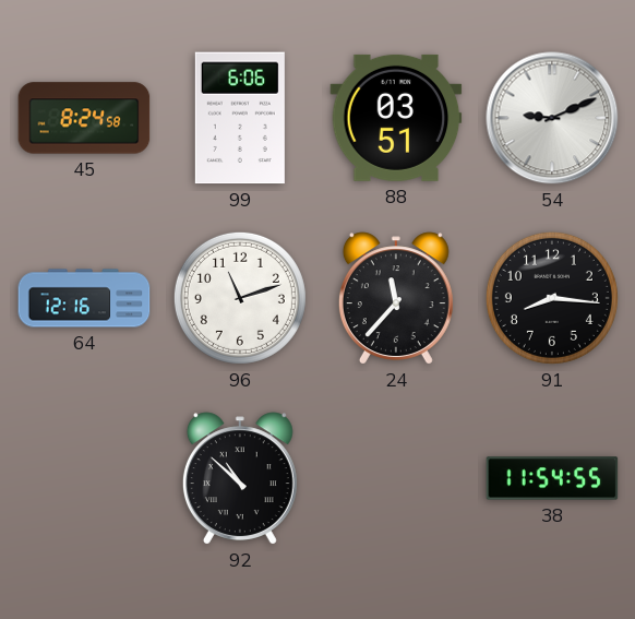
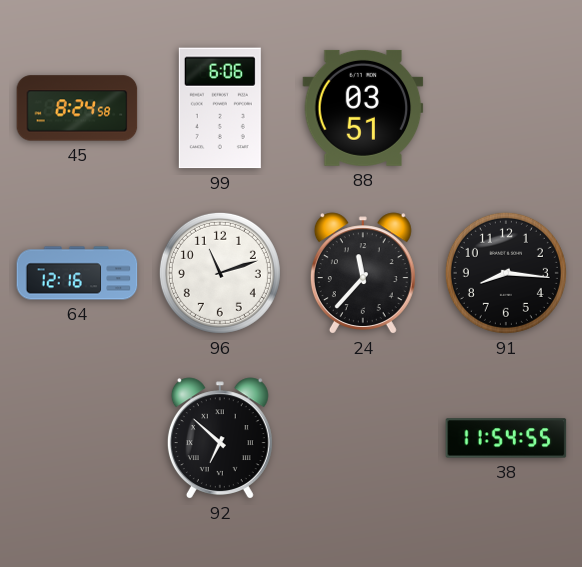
54: 9:11 -> none
92: 10:52 -> 6:52
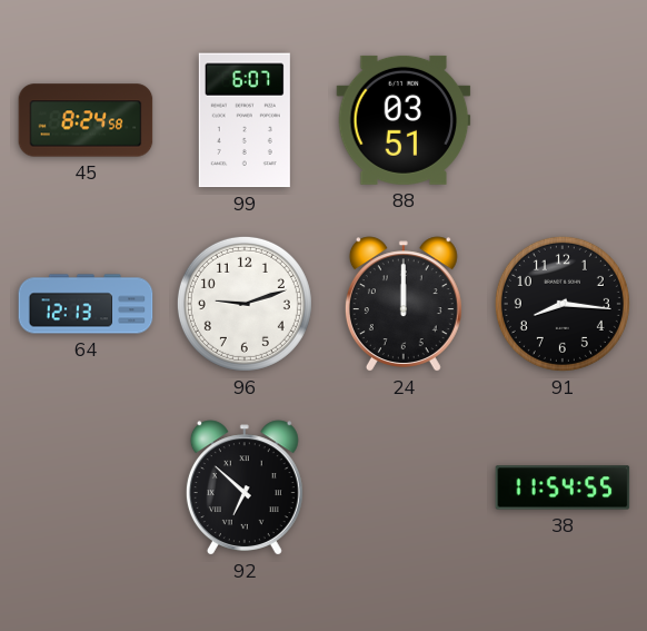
99: 6:06 -> 6:07
64: 12:16 -> 12:13
96: 11:12 -> 9:12
24: 11:37 -> 12:00
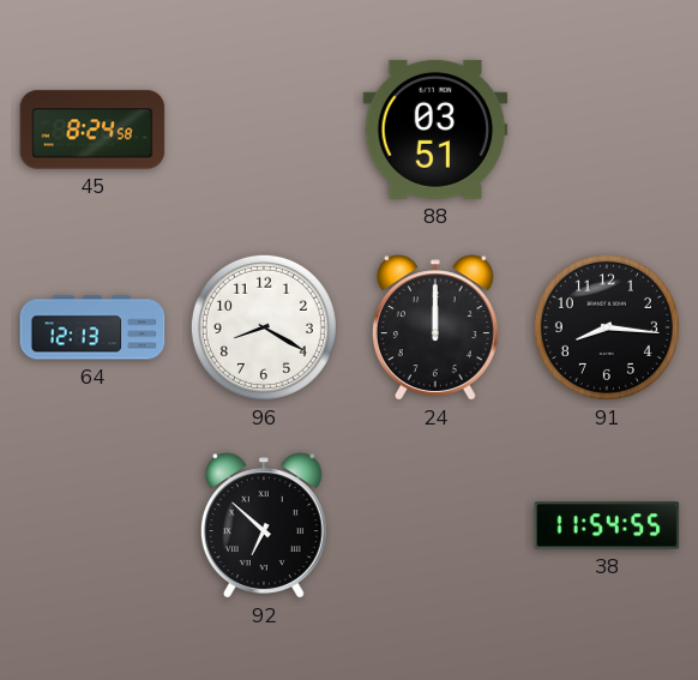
99: 6:07 -> none
96: 9:12 -> 8:20
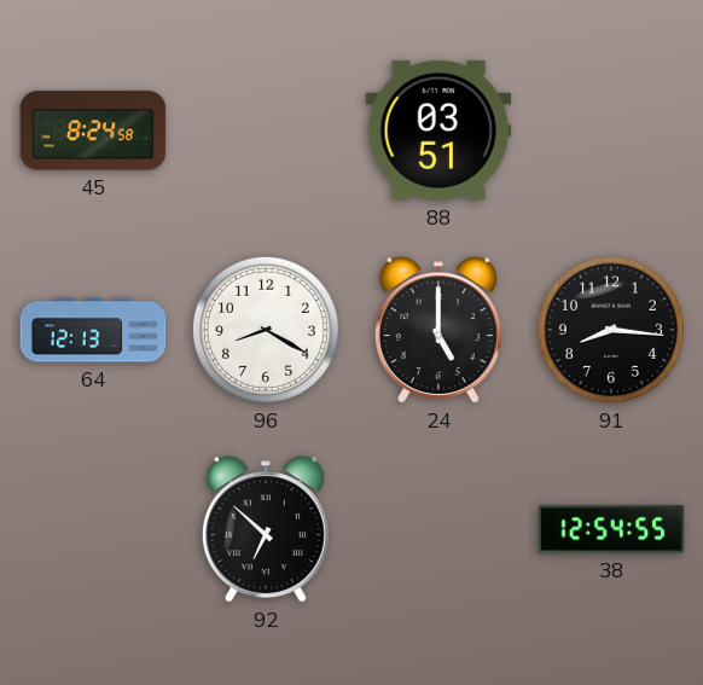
24: 12:00 -> 5:00
38: 11:54 -> 12:54
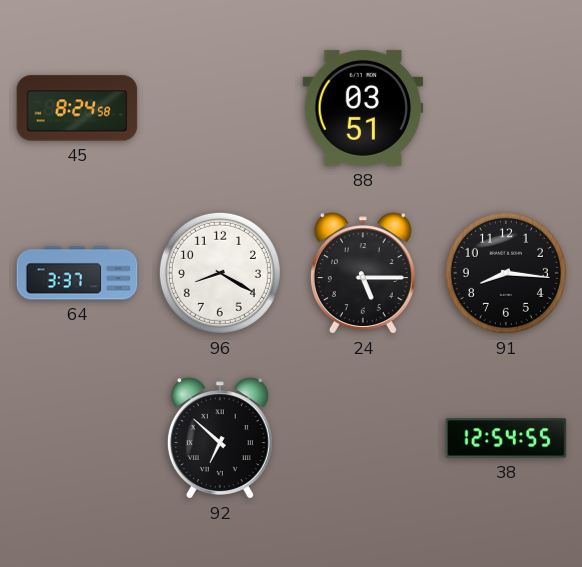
64: 12:13 -> 3:37
24: 5:00 -> 5:15
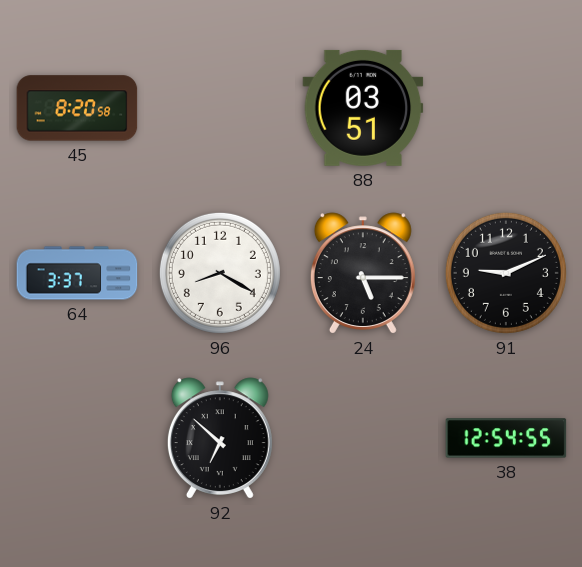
45: 8:24 -> 8:20
91: 8:16 -> 9:11
